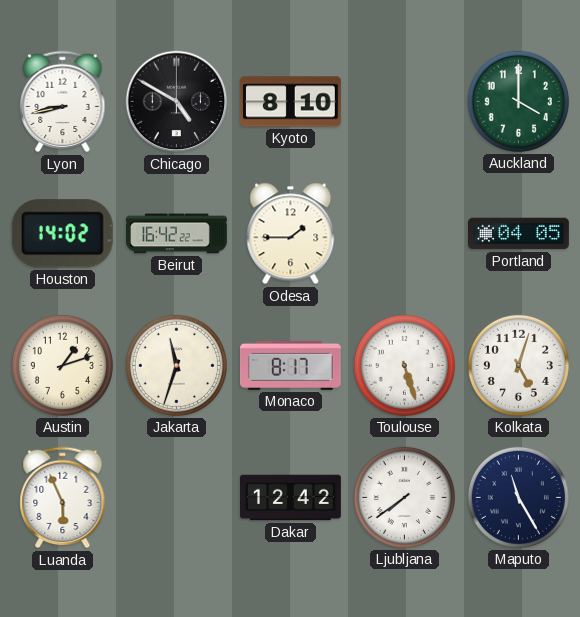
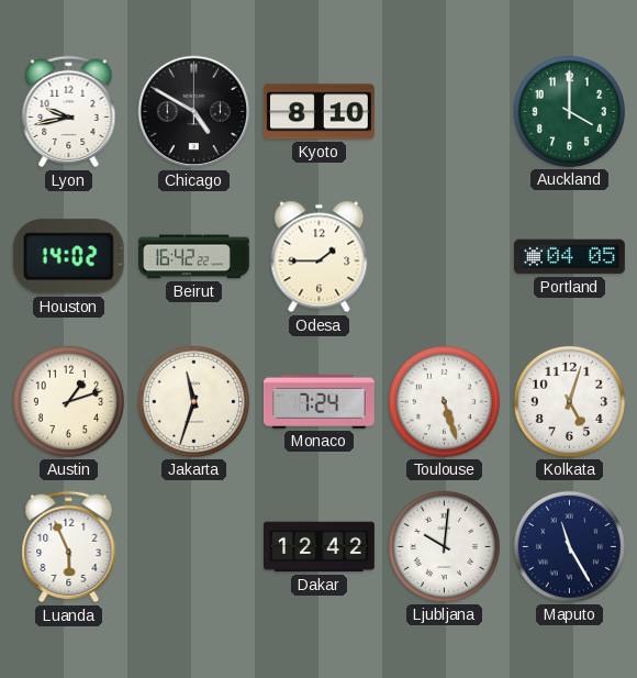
Lyon: 8:43 -> 9:43
Monaco: 8:17 -> 7:24
Ljubljana: 7:39 -> 10:01
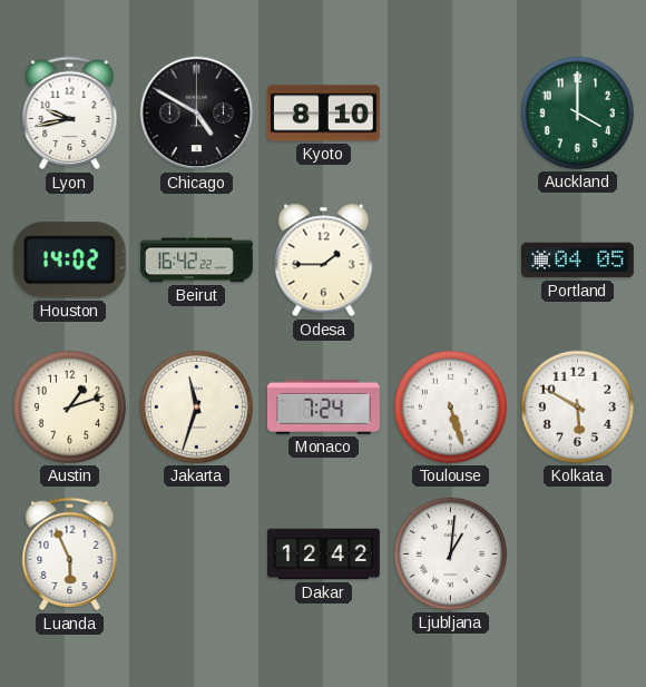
Kolkata: 5:03 -> 5:50
Ljubljana: 10:01 -> 1:01
Maputo: 11:25 -> none
